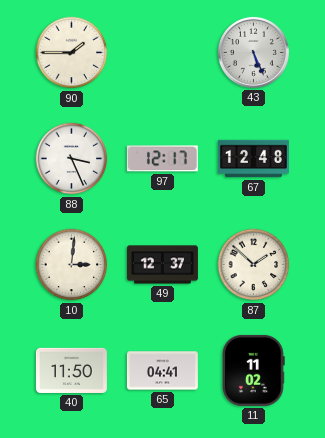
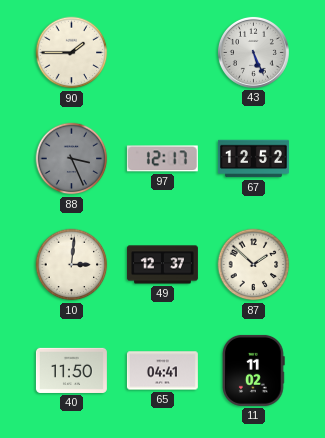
88 dial: white -> grey
67: 12:48 -> 12:52
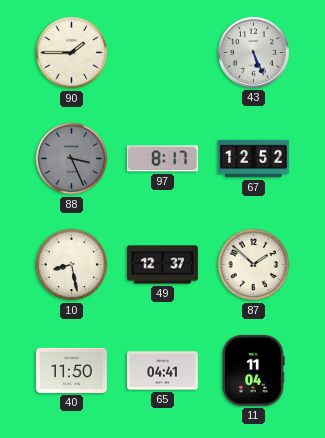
97: 12:17 -> 8:17
10: 3:01 -> 8:28
11: 11:02 -> 11:04
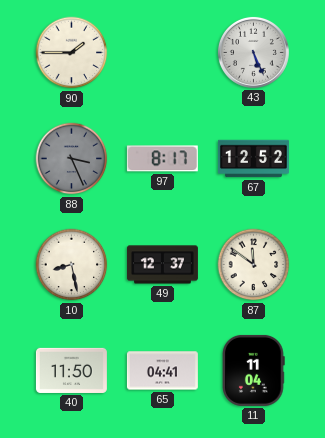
87: 1:52 -> 11:51
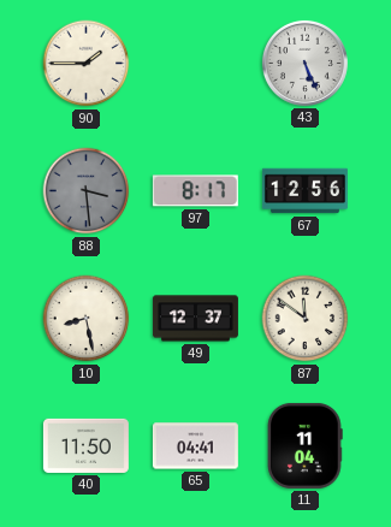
88: 3:26 -> 3:29
67: 12:52 -> 12:56
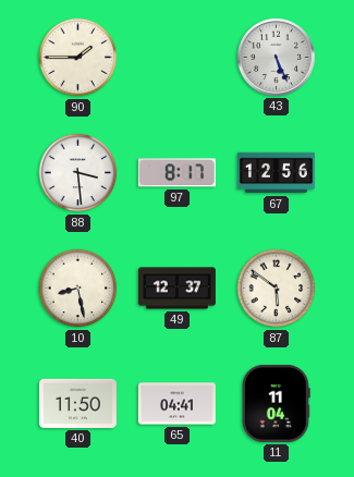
88 dial: grey -> white
87: 11:51 -> 5:51
